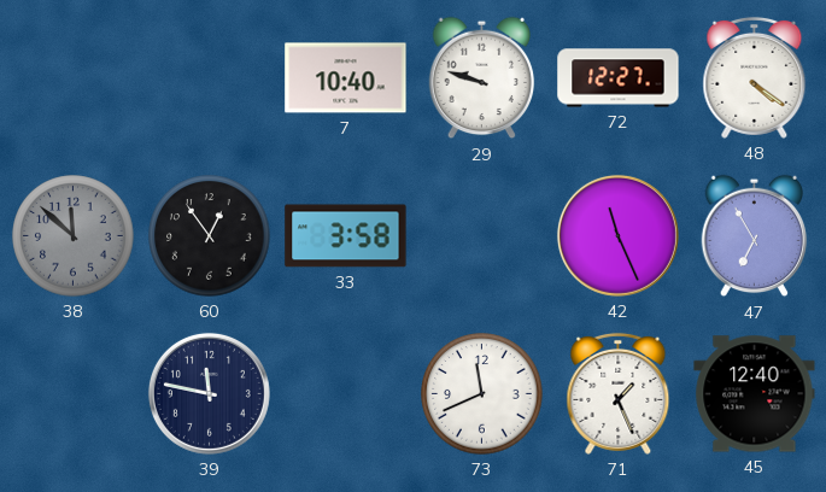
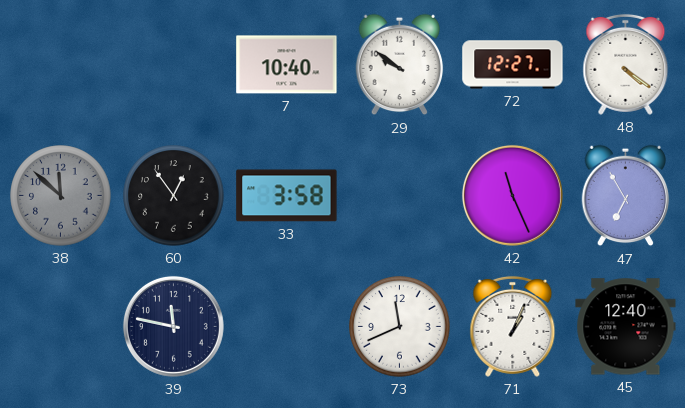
29: 9:48 -> 9:51
71: 1:26 -> 1:04
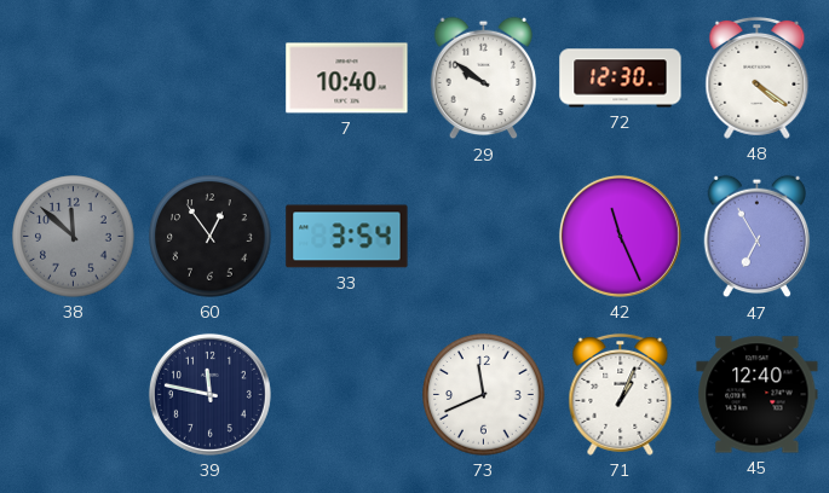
72: 12:27 -> 12:30
33: 3:58 -> 3:54
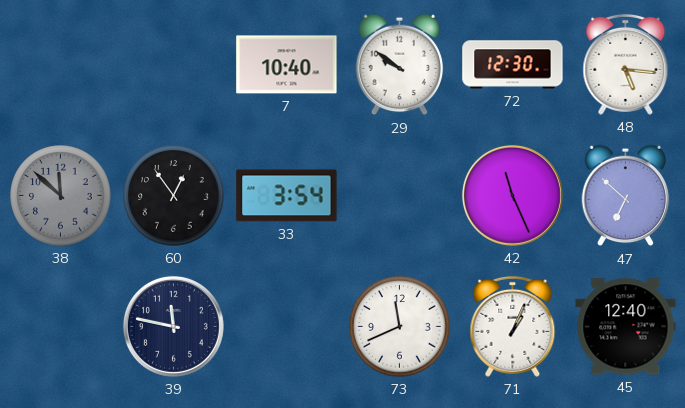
48: 4:21 -> 5:16
47: 6:55 -> 6:52
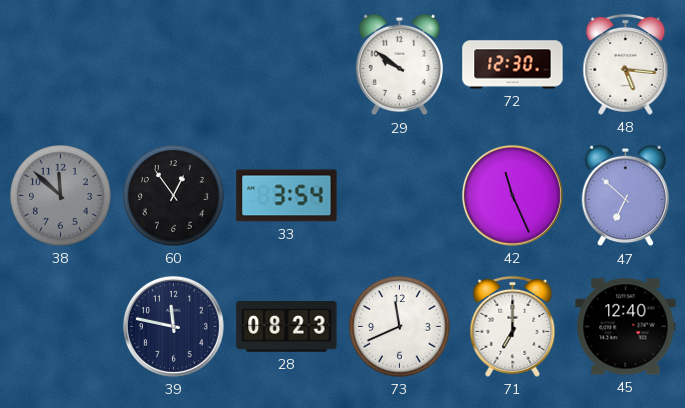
7: 10:40 -> none
28: none -> 08:23
71: 1:04 -> 7:00
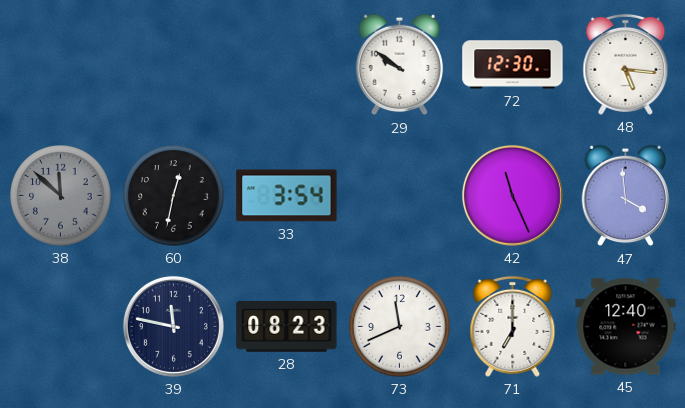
60: 12:54 -> 12:32
47: 6:52 -> 3:59
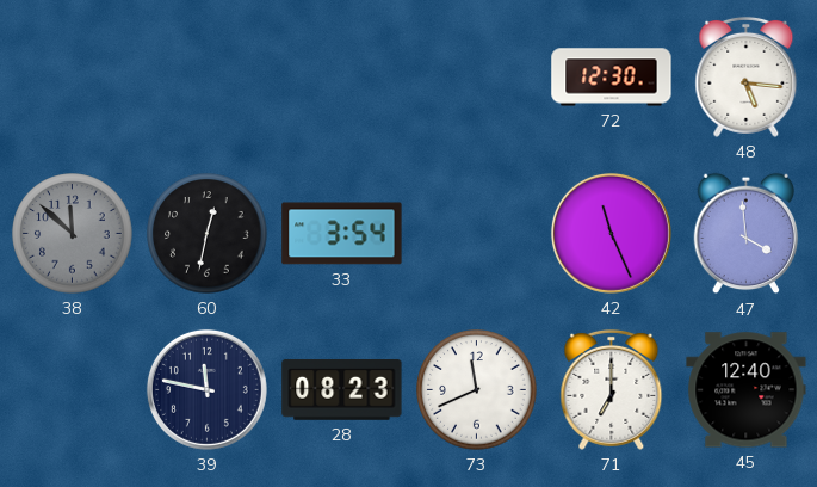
29: 9:51 -> none
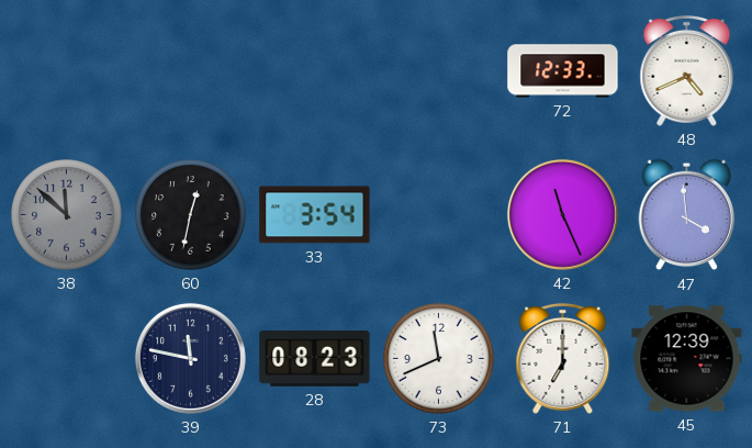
72: 12:30 -> 12:33
48: 5:16 -> 4:41
45: 12:40 -> 12:39
